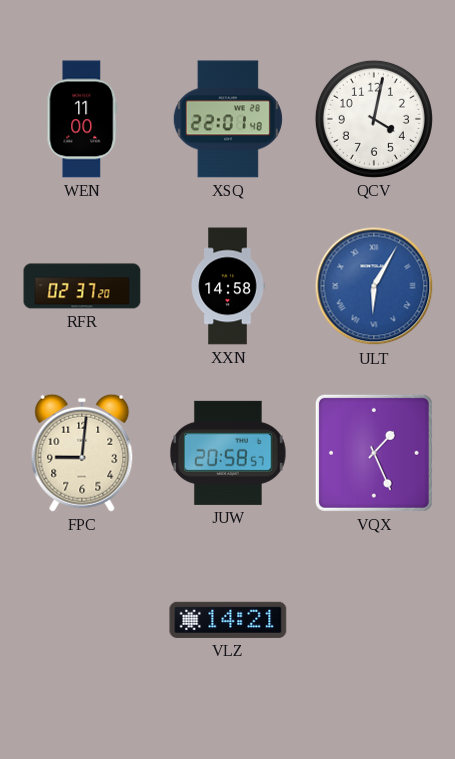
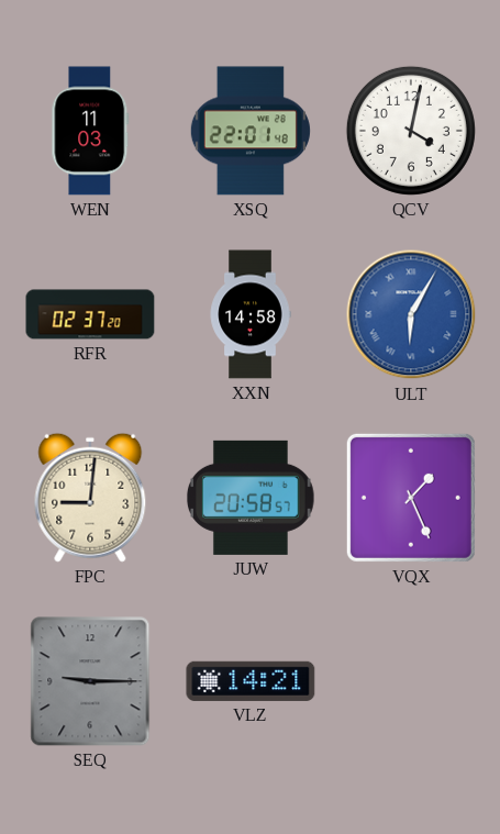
WEN: 11:00 -> 11:03
SEQ: none -> 9:15
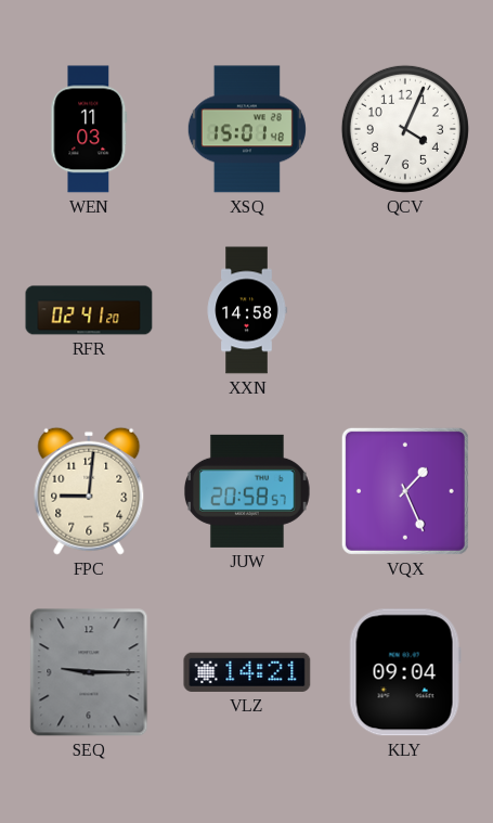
XSQ: 22:01 -> 15:01
QCV: 4:02 -> 4:04
RFR: 02:37 -> 02:41
ULT: 6:05 -> none
KLY: none -> 09:04
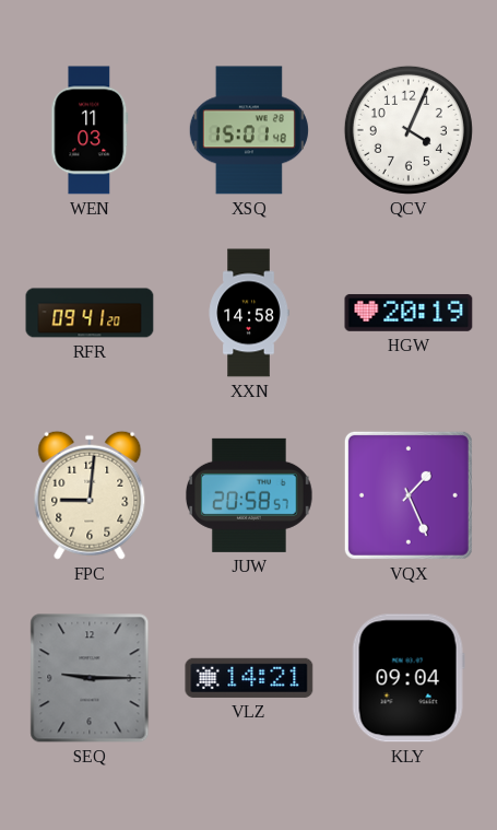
RFR: 02:41 -> 09:41
HGW: none -> 20:19
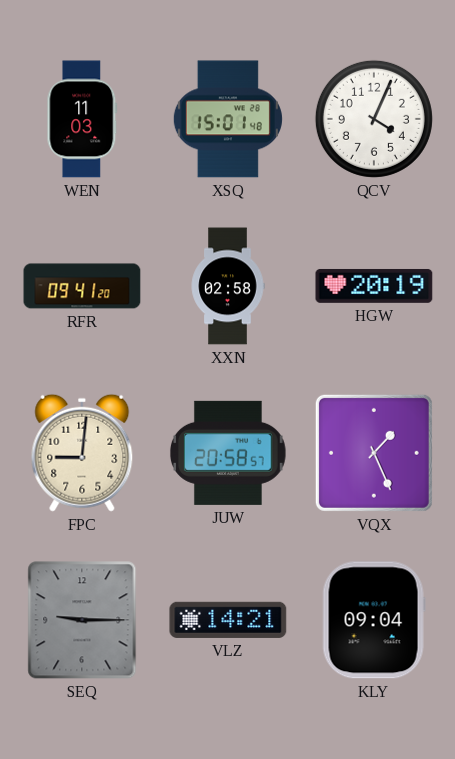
XXN: 14:58 -> 02:58
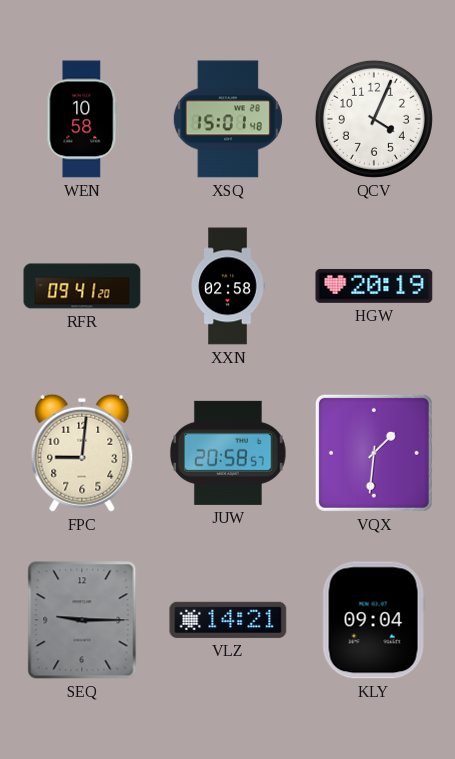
WEN: 11:03 -> 10:58
VQX: 1:26 -> 1:31
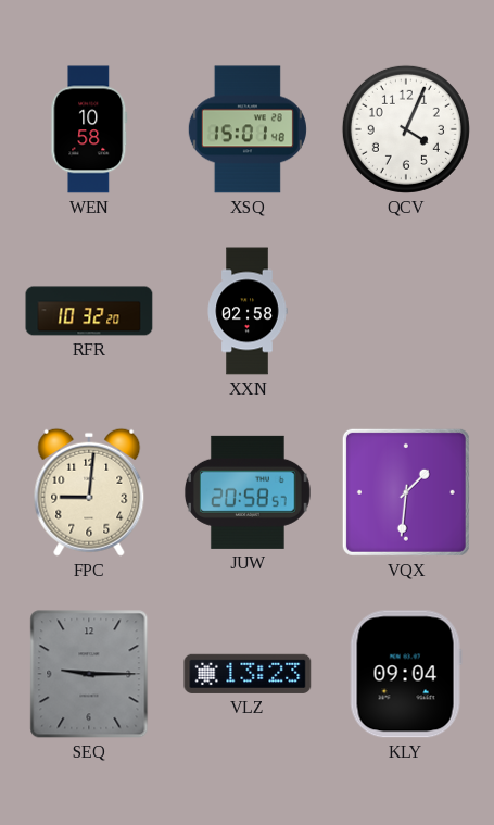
RFR: 09:41 -> 10:32
HGW: 20:19 -> none
VLZ: 14:21 -> 13:23
